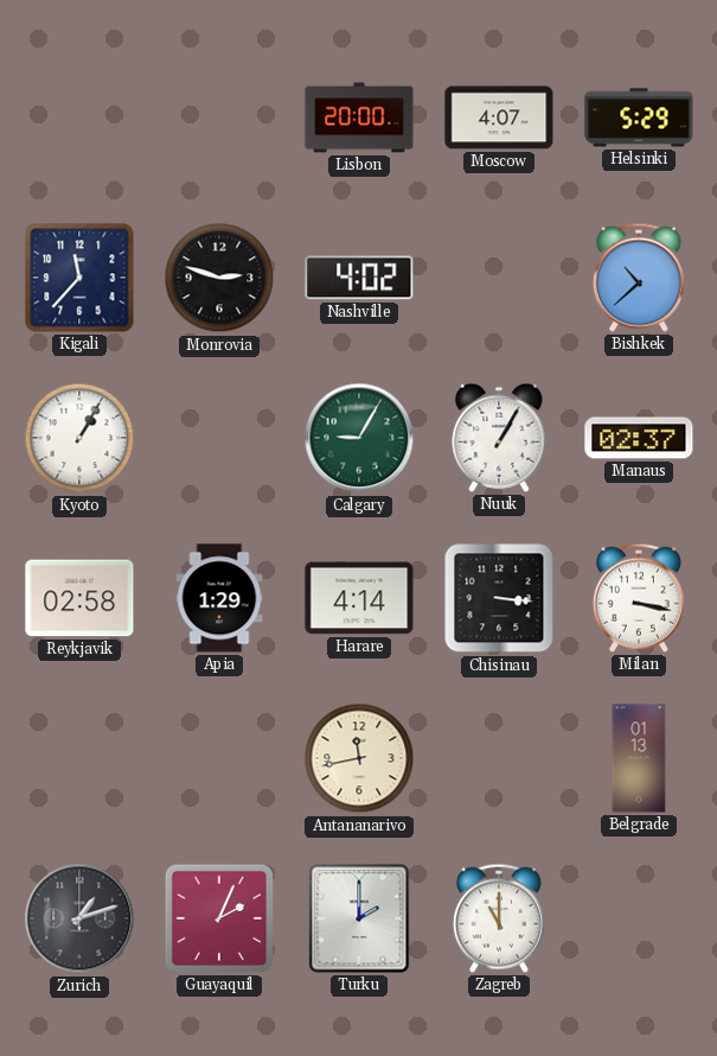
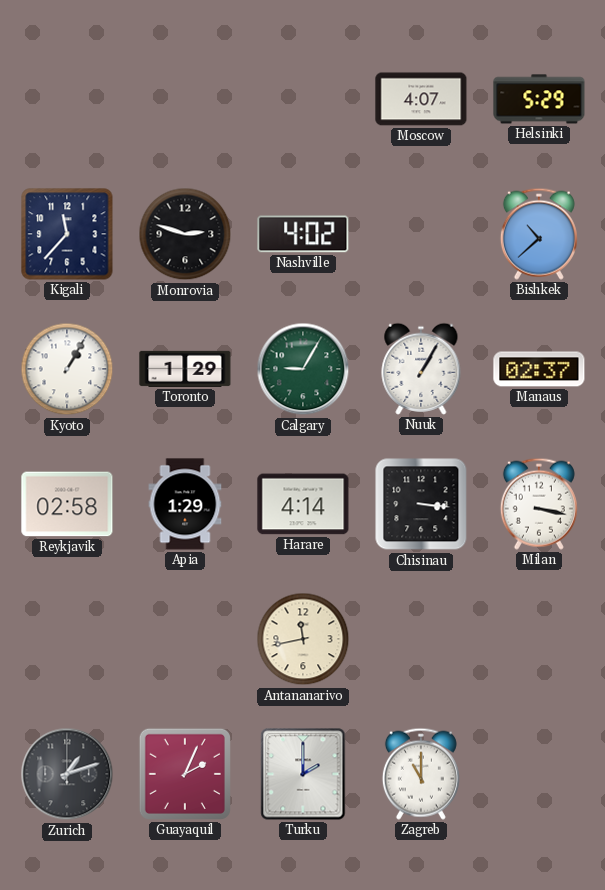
Lisbon: 20:00 -> none
Toronto: none -> 1:29
Belgrade: 01:13 -> none
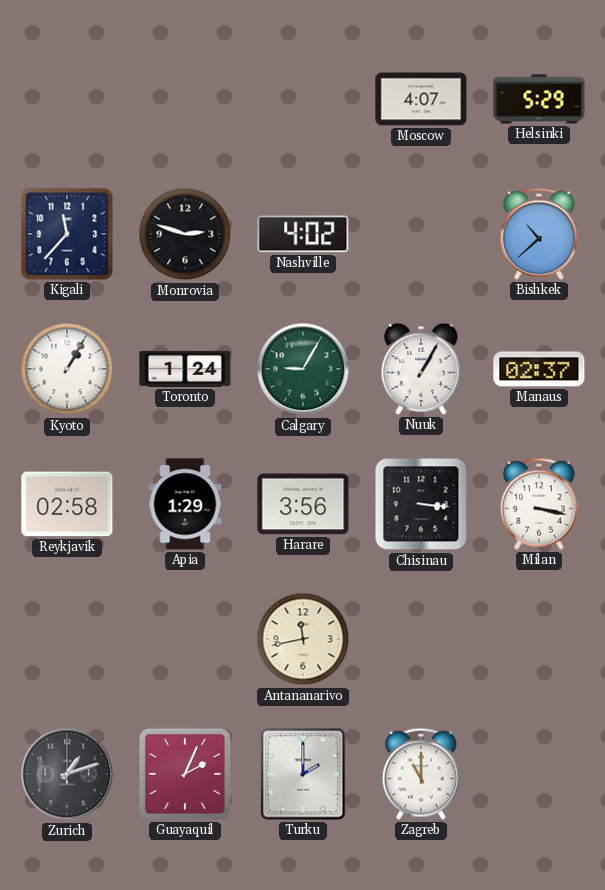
Toronto: 1:29 -> 1:24
Harare: 4:14 -> 3:56
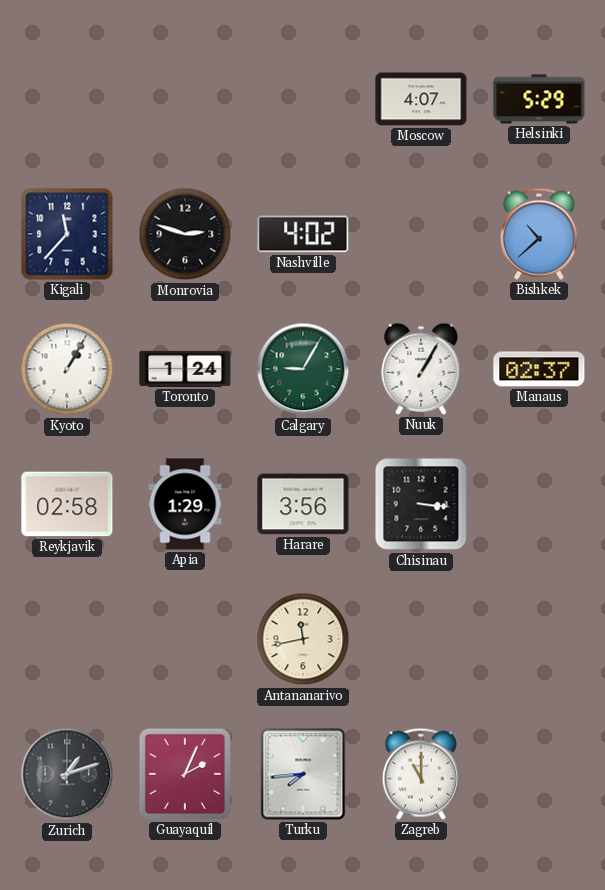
Milan: 3:17 -> none
Turku: 2:00 -> 7:44
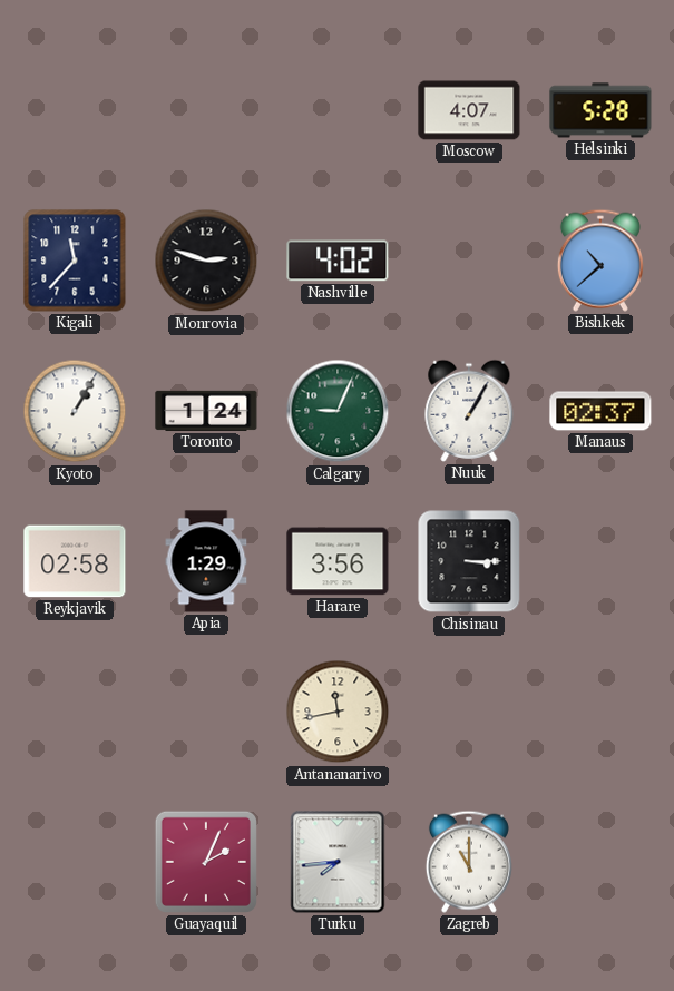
Helsinki: 5:29 -> 5:28
Calgary: 9:05 -> 9:04
Chisinau: 3:16 -> 3:15
Zurich: 1:12 -> none
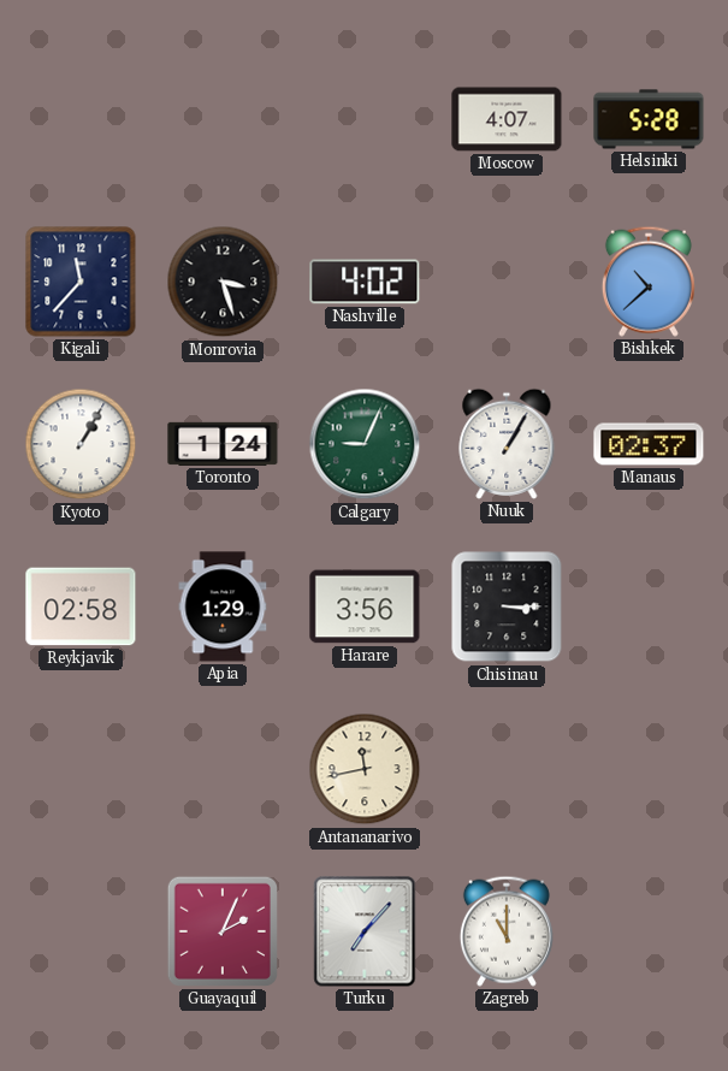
Monrovia: 2:48 -> 3:27
Turku: 7:44 -> 7:07
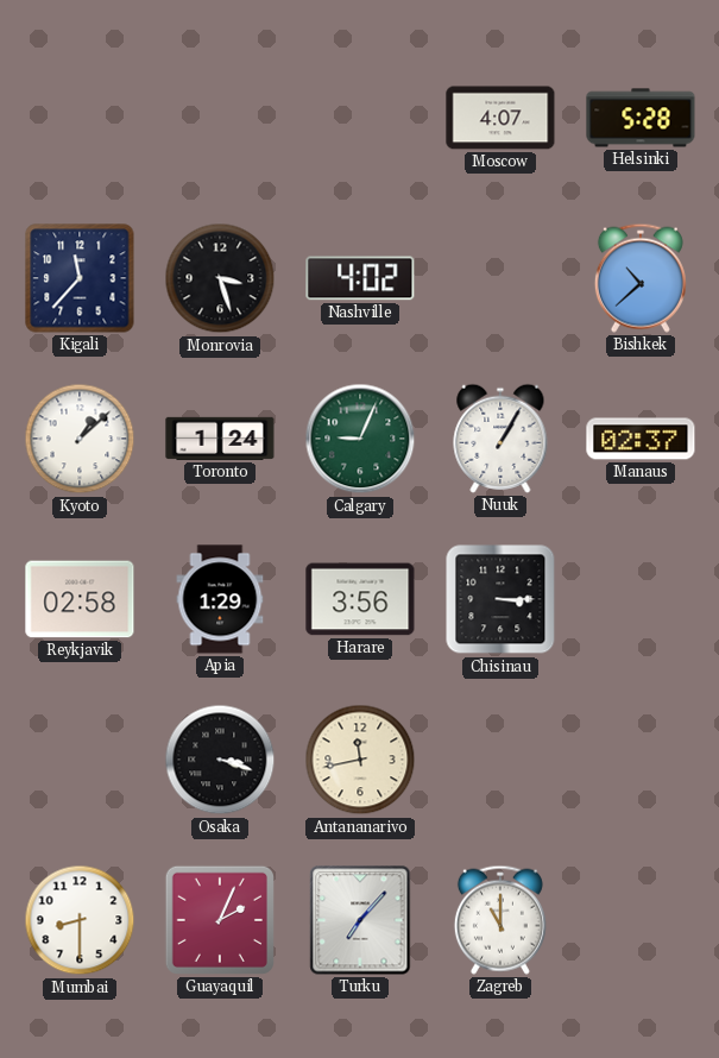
Kyoto: 1:05 -> 1:08
Osaka: none -> 3:18
Mumbai: none -> 8:30
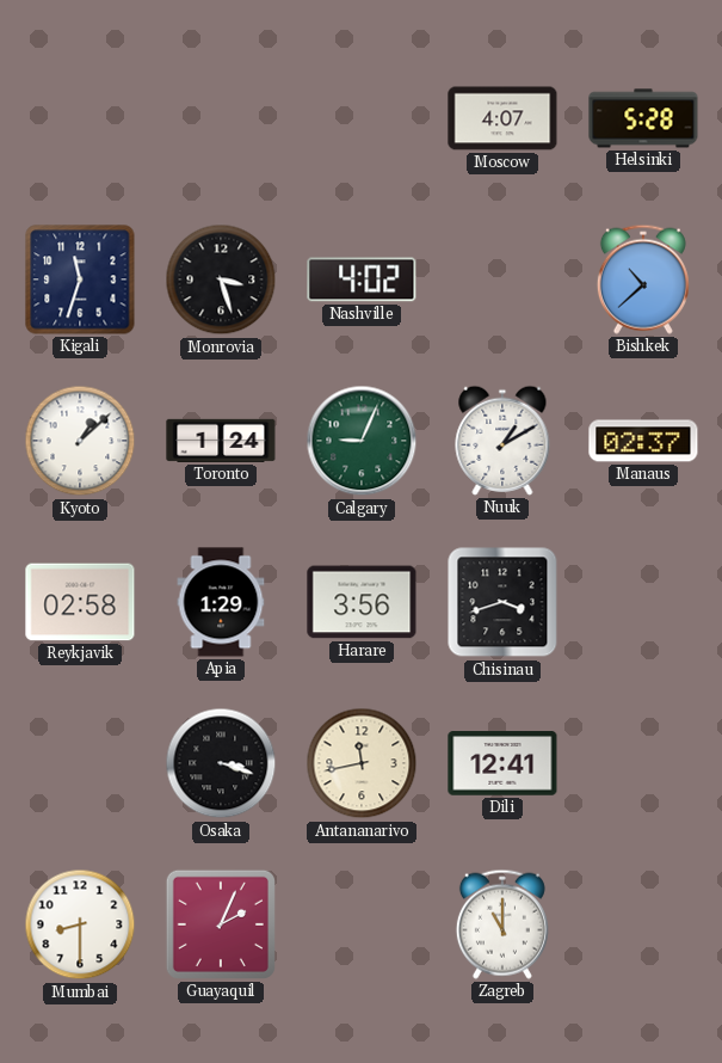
Kigali: 11:37 -> 11:33
Nuuk: 1:05 -> 1:10
Chisinau: 3:15 -> 3:42
Dili: none -> 12:41
Turku: 7:07 -> none
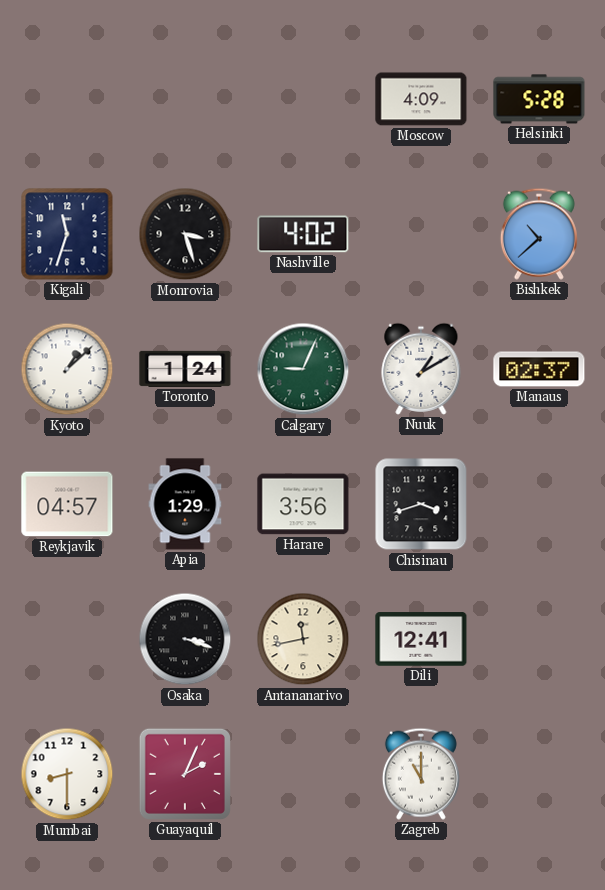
Moscow: 4:07 -> 4:09
Reykjavik: 02:58 -> 04:57
